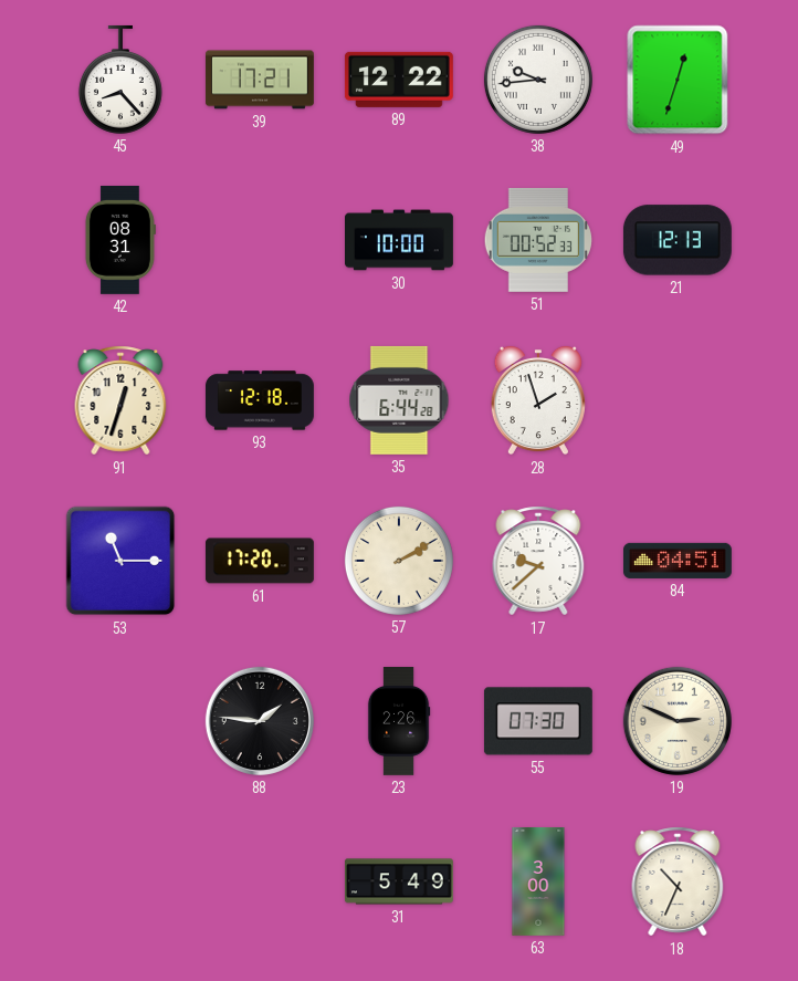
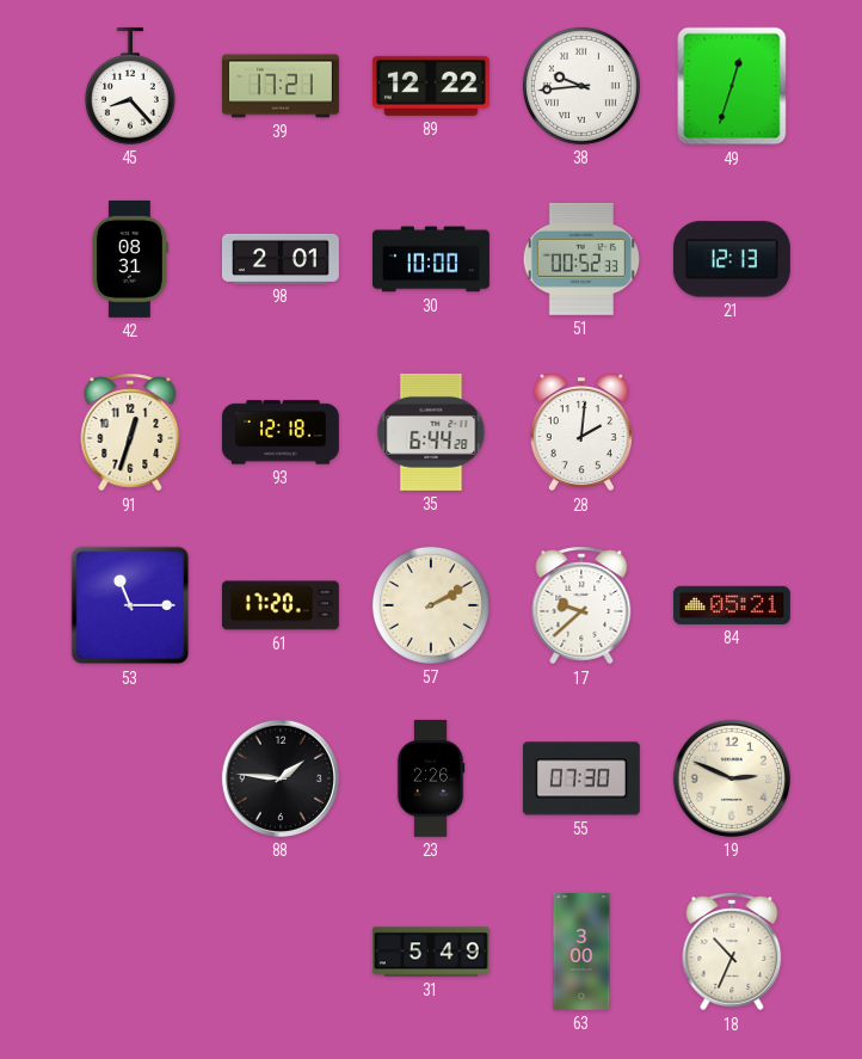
98: none -> 2:01
28: 1:57 -> 2:01
84: 04:51 -> 05:21
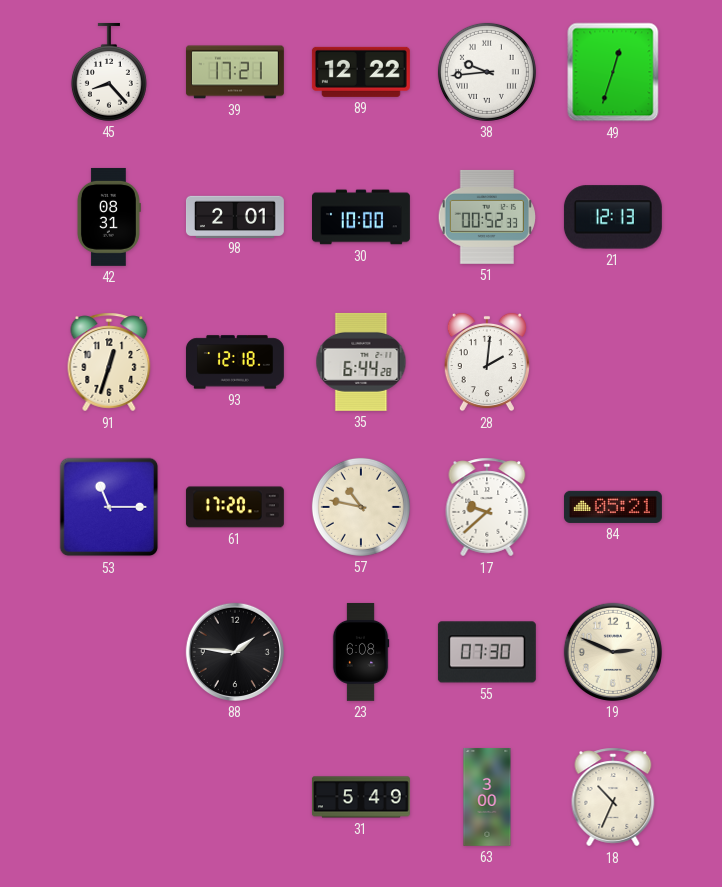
57: 2:10 -> 10:47
23: 2:26 -> 6:08
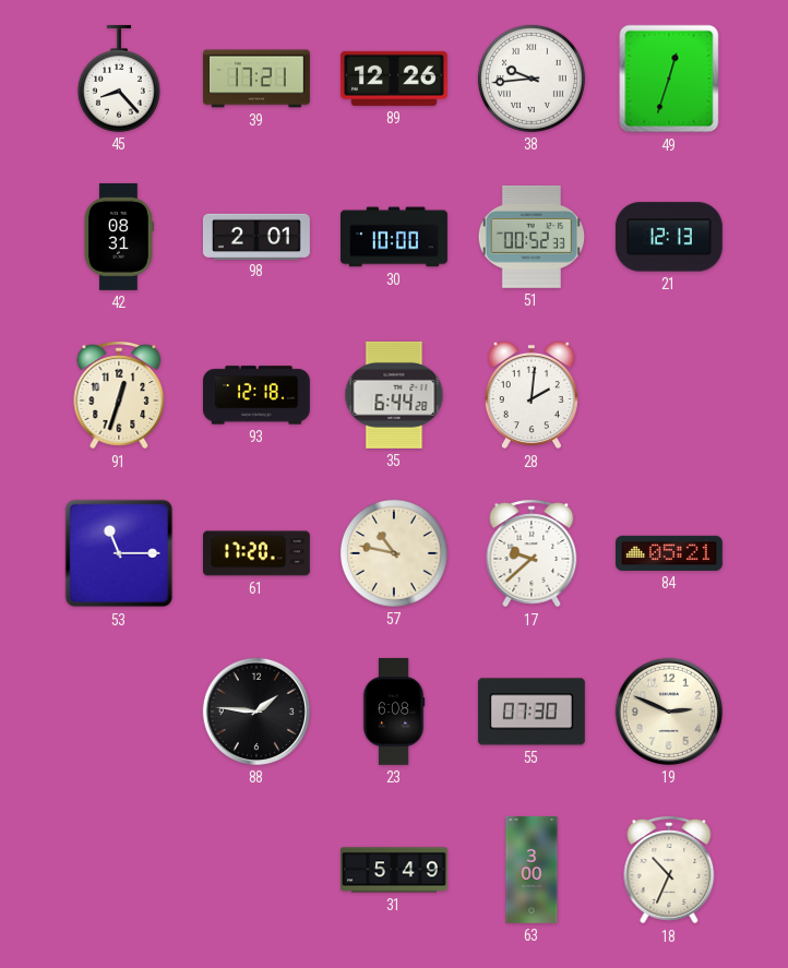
89: 12:22 -> 12:26
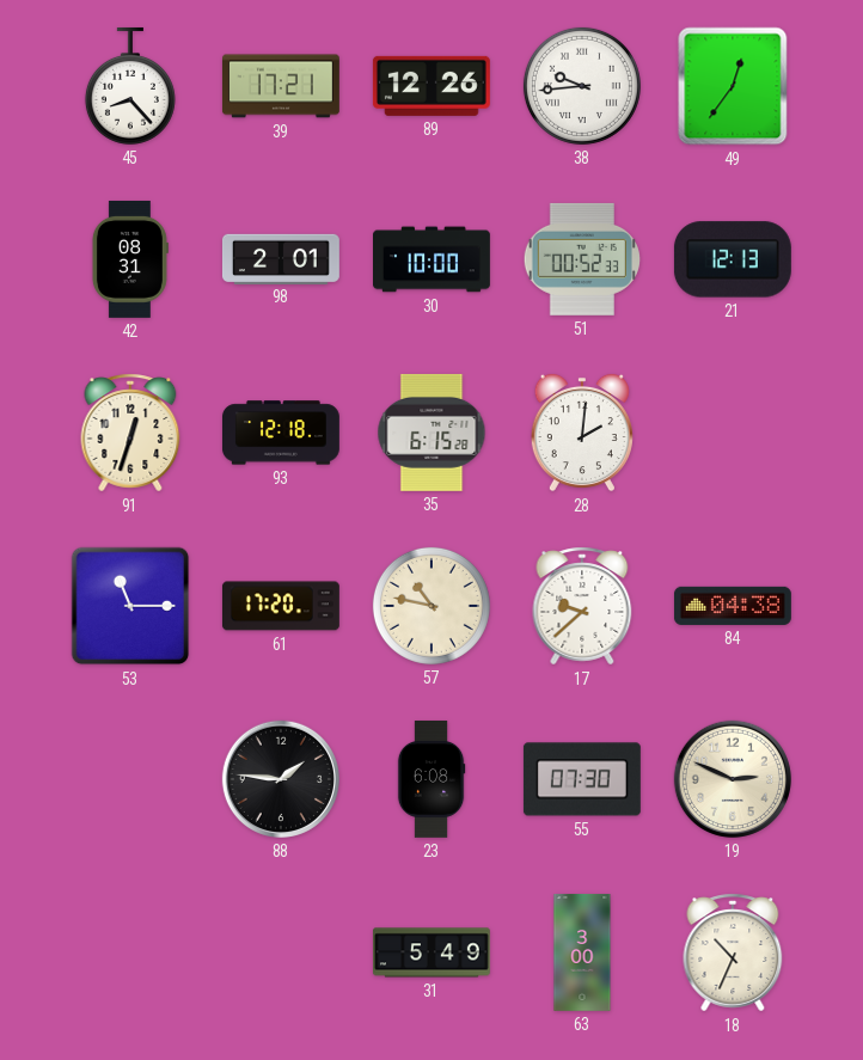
49: 12:33 -> 12:36
35: 6:44 -> 6:15
84: 05:21 -> 04:38
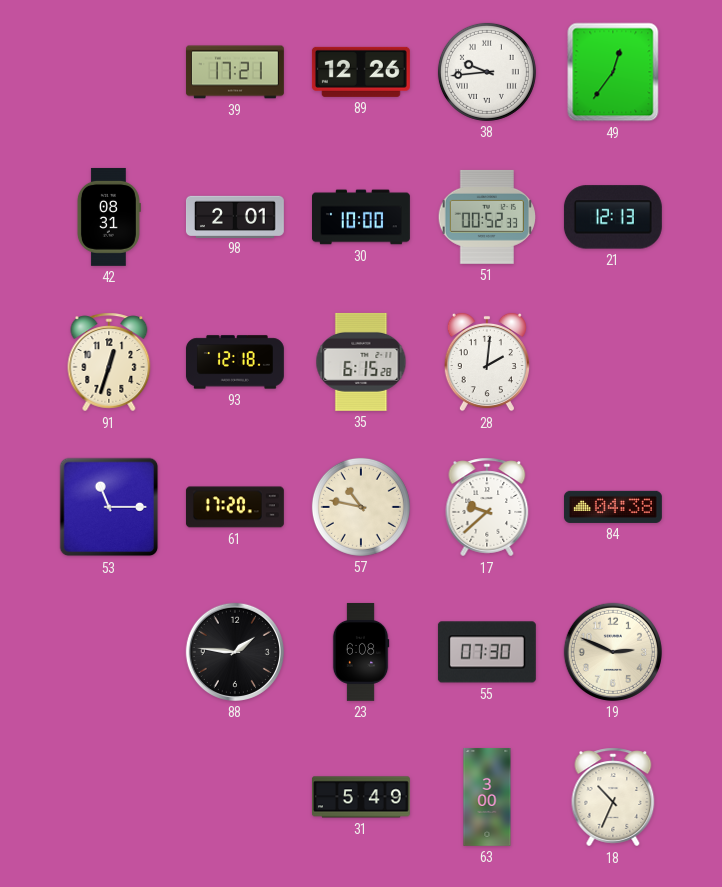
45: 8:23 -> none
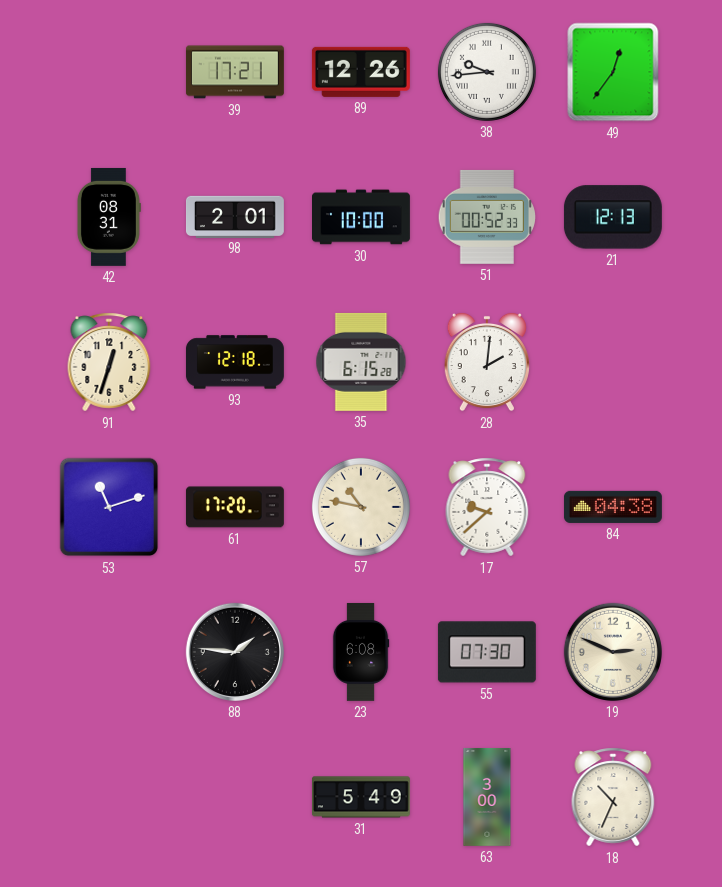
53: 11:15 -> 11:12
